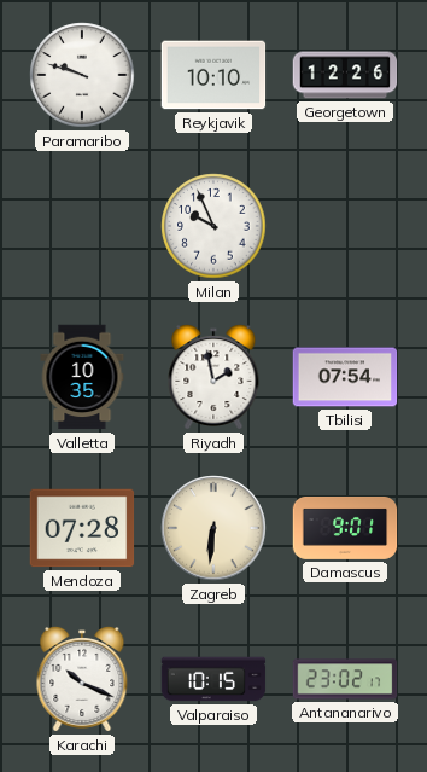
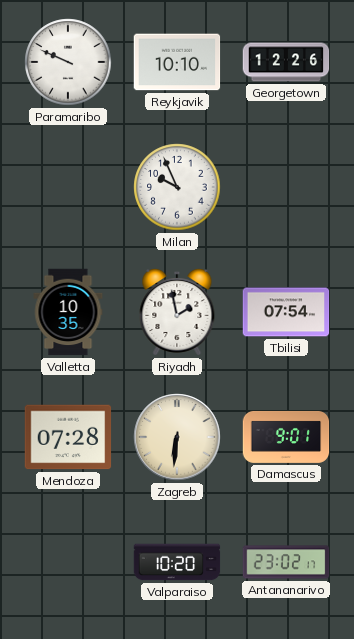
Paramaribo: 9:48 -> 9:49
Karachi: 10:19 -> none
Valparaiso: 10:15 -> 10:20
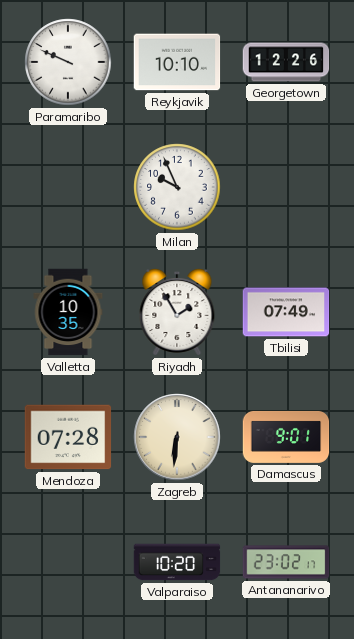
Riyadh: 1:58 -> 1:55
Tbilisi: 07:54 -> 07:49
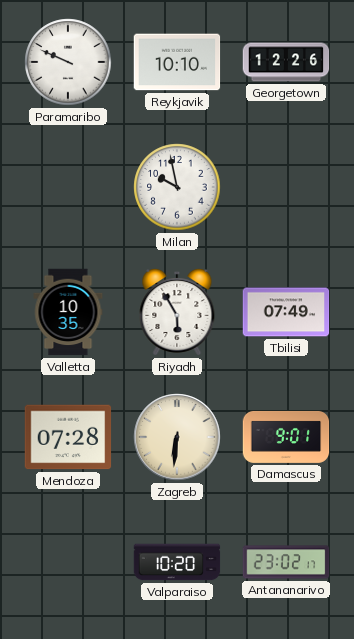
Milan: 9:56 -> 9:58
Riyadh: 1:55 -> 5:55
